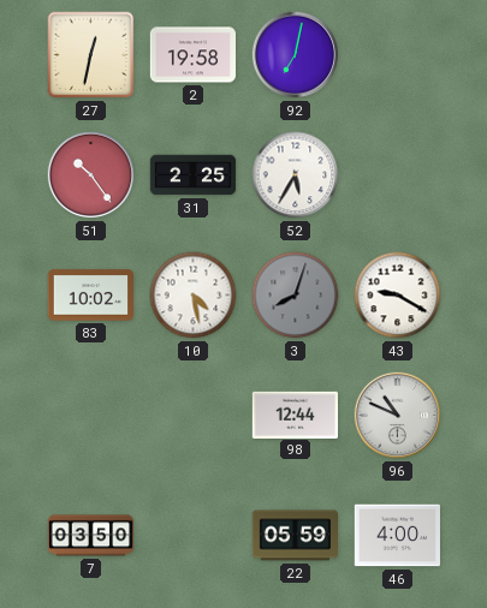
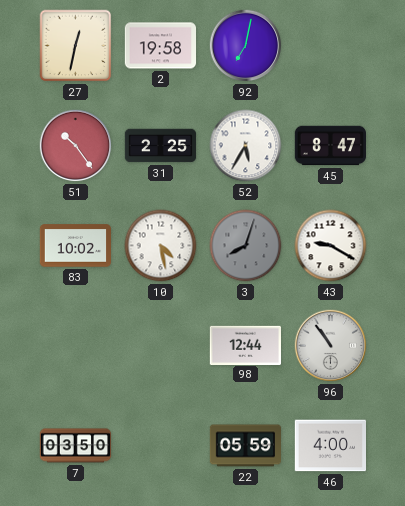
45: none -> 8:47
96: 10:49 -> 10:54
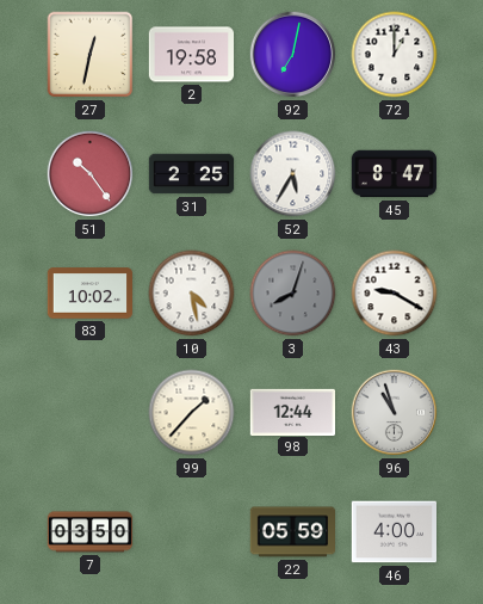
72: none -> 1:00
99: none -> 1:37
96: 10:54 -> 10:57
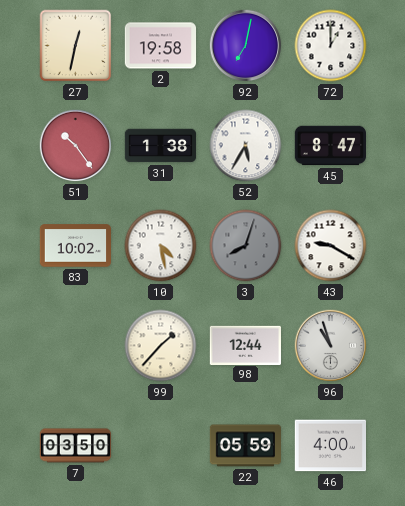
31: 2:25 -> 1:38
